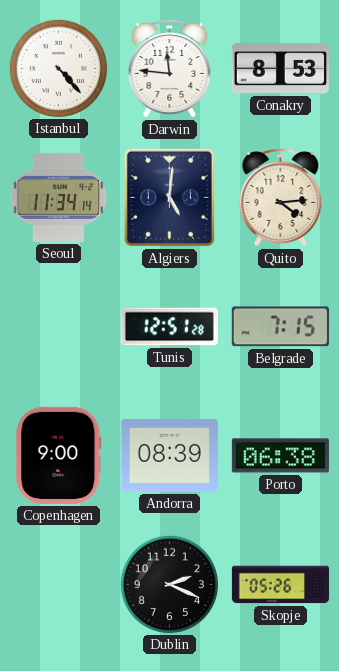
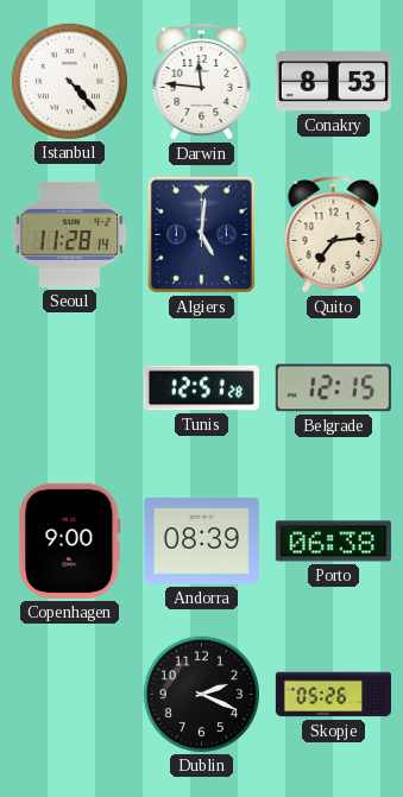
Seoul: 11:34 -> 11:28
Quito: 4:14 -> 7:14
Belgrade: 7:15 -> 12:15
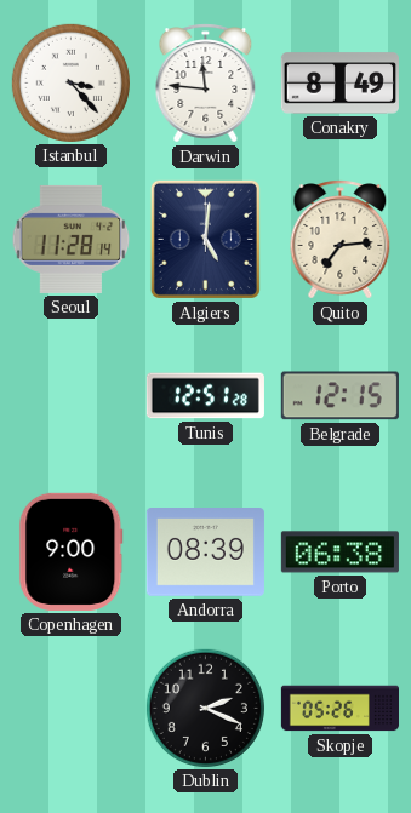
Istanbul: 4:23 -> 3:23
Conakry: 8:53 -> 8:49
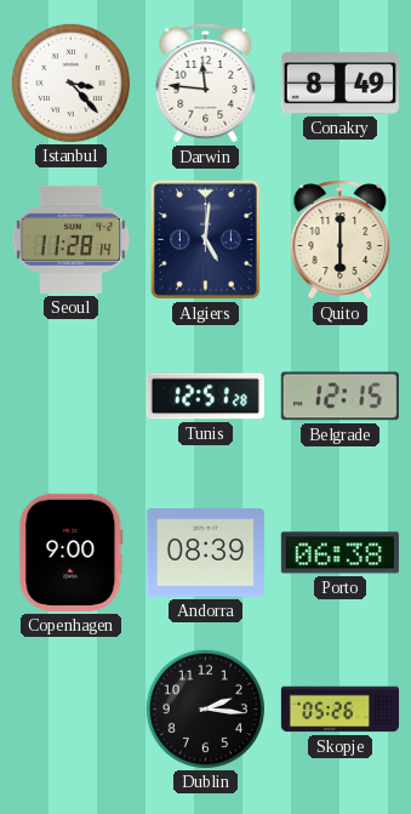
Quito: 7:14 -> 6:00
Dublin: 2:19 -> 2:16
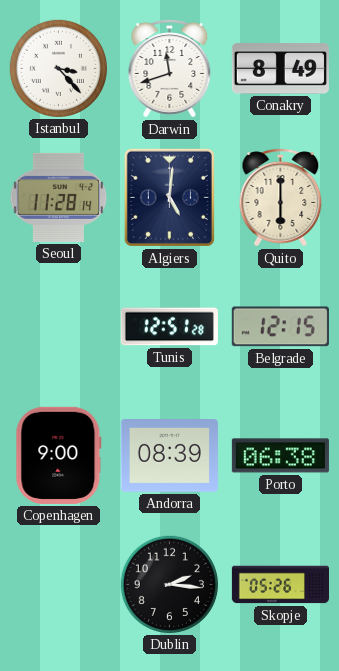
Darwin: 11:46 -> 11:42
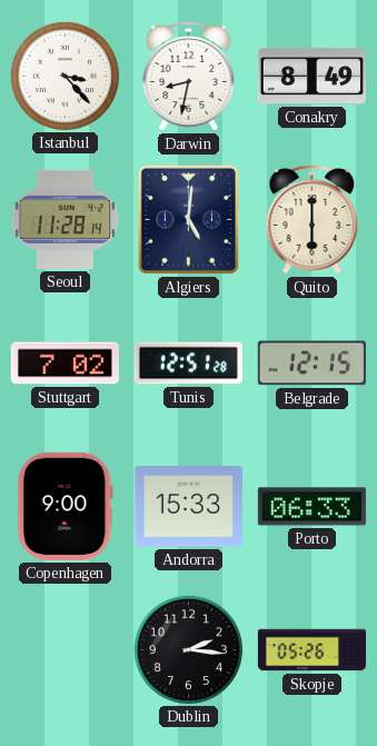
Darwin: 11:42 -> 8:32
Stuttgart: none -> 7:02
Andorra: 08:39 -> 15:33
Porto: 06:38 -> 06:33
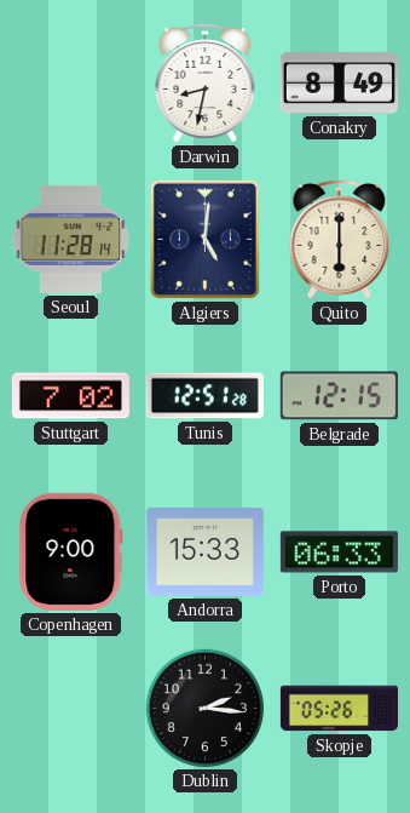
Istanbul: 3:23 -> none
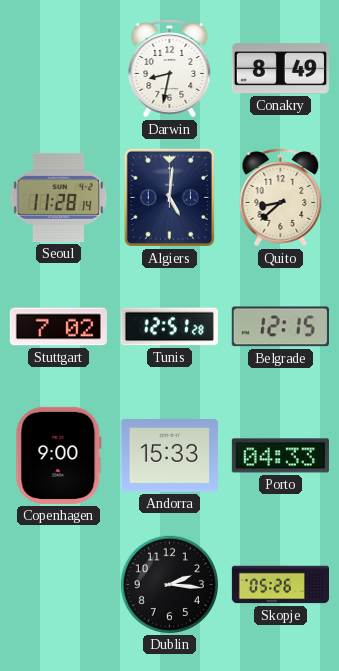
Quito: 6:00 -> 8:38
Porto: 06:33 -> 04:33
